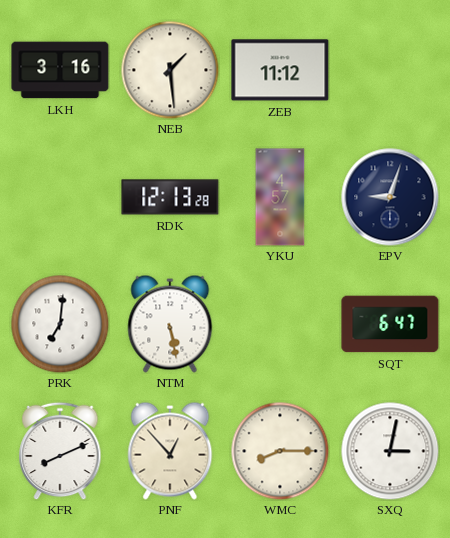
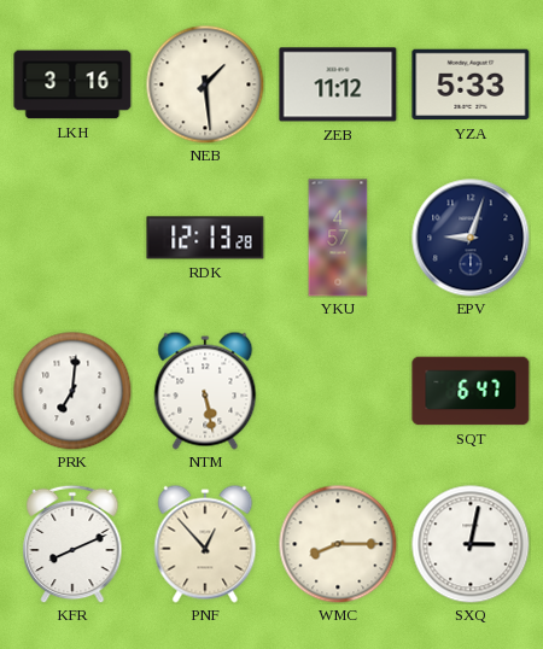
YZA: none -> 5:33
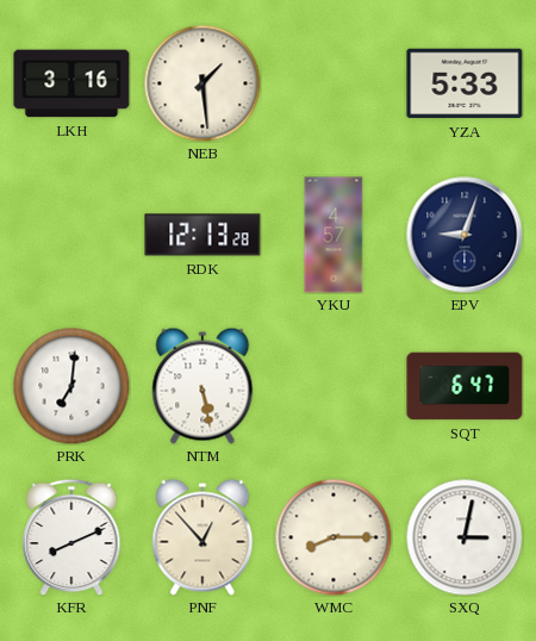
ZEB: 11:12 -> none
